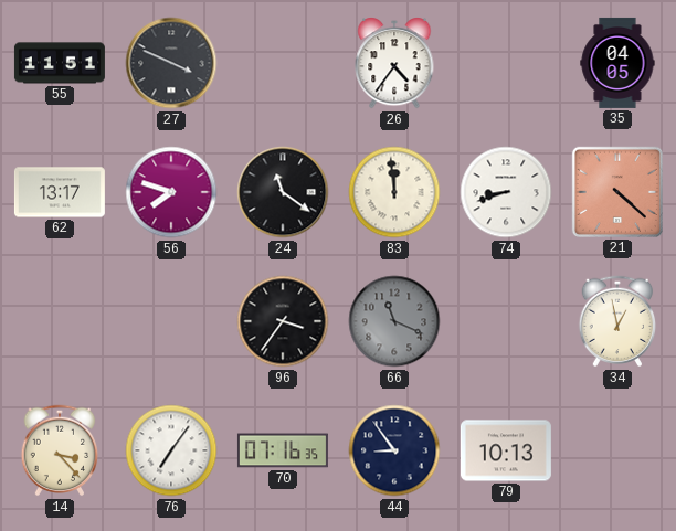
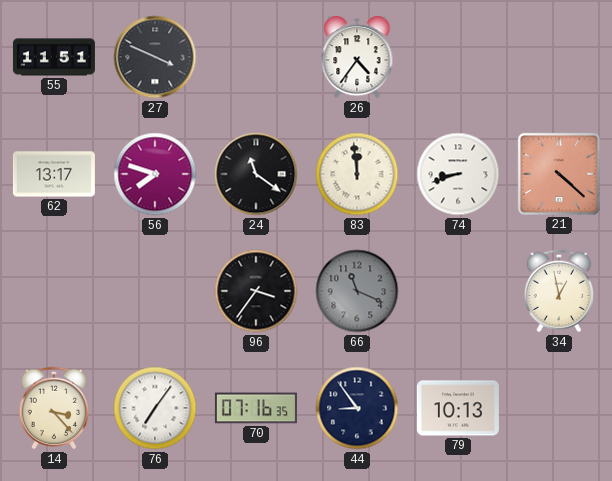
35: 04:05 -> none
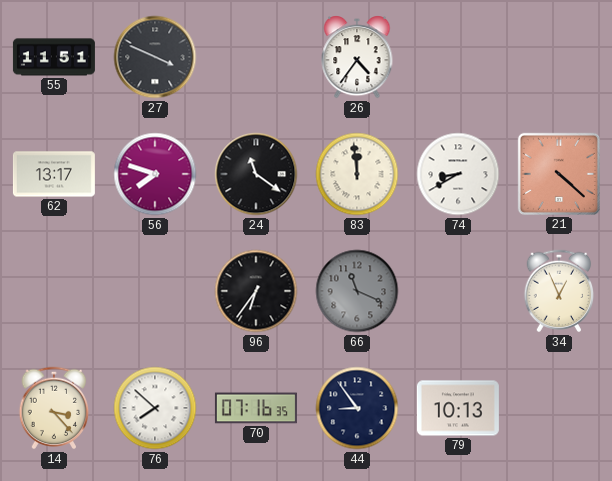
74: 8:42 -> 8:40
96: 3:36 -> 6:36
34: 12:58 -> 12:56
76: 7:06 -> 7:52
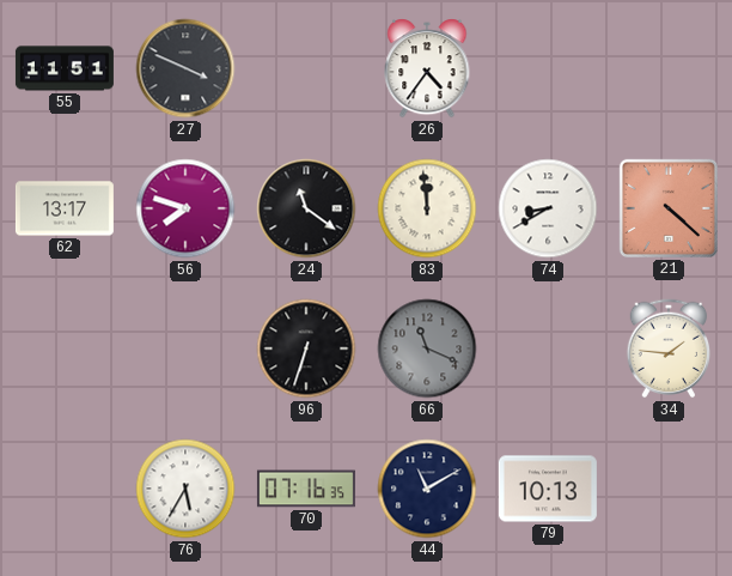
96: 6:36 -> 6:33
34: 12:56 -> 1:46
14: 3:23 -> none
76: 7:52 -> 5:35
44: 8:54 -> 11:10
